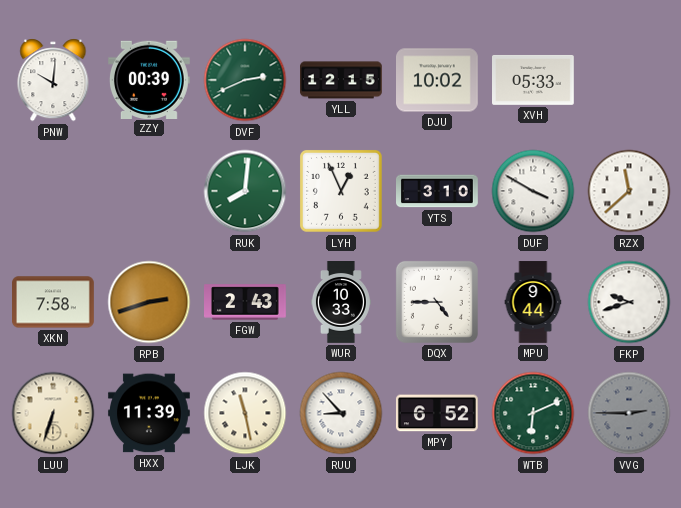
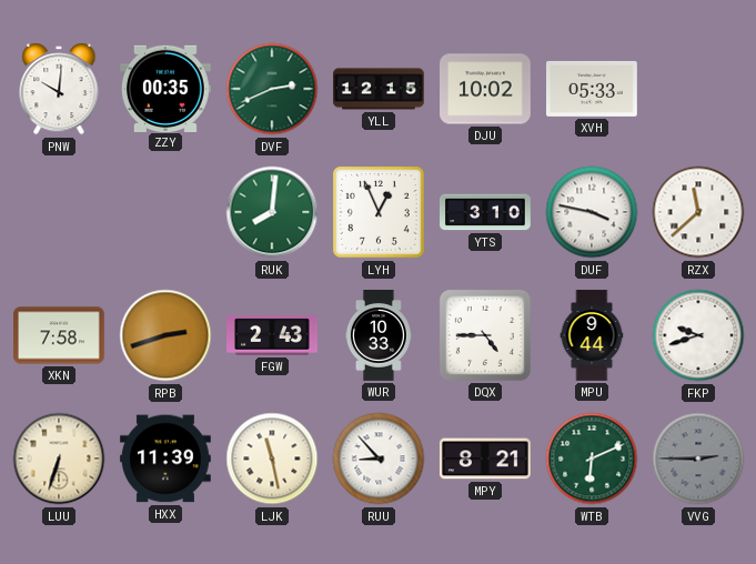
ZZY: 00:39 -> 00:35
DUF: 3:50 -> 3:47
MPY: 6:52 -> 8:21
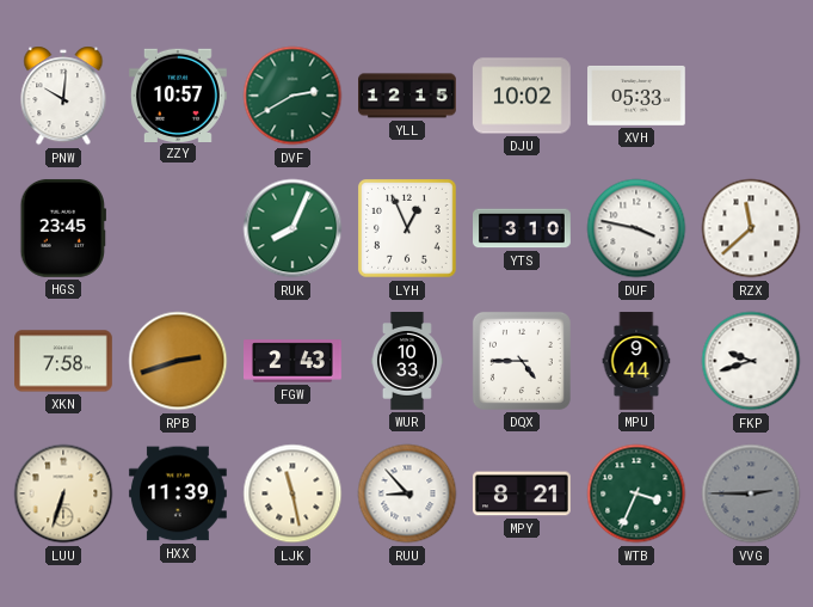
ZZY: 00:35 -> 10:57
DVF: 2:41 -> 2:40
HGS: none -> 23:45
RUK: 8:01 -> 8:04
WTB: 6:11 -> 3:34
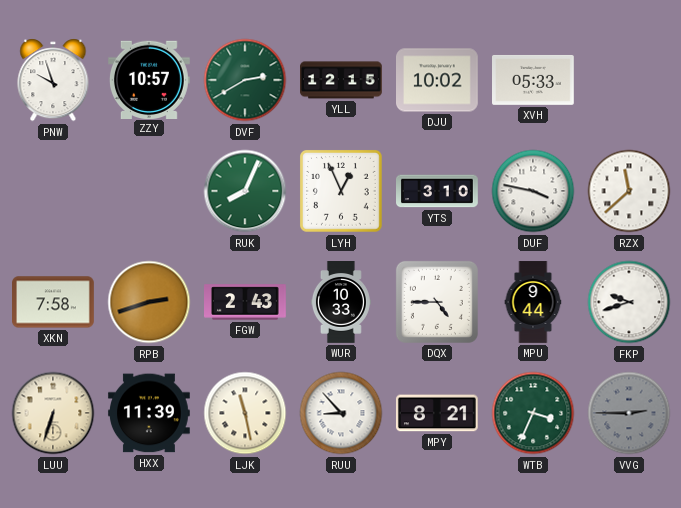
PNW: 10:01 -> 9:57
HGS: 23:45 -> none
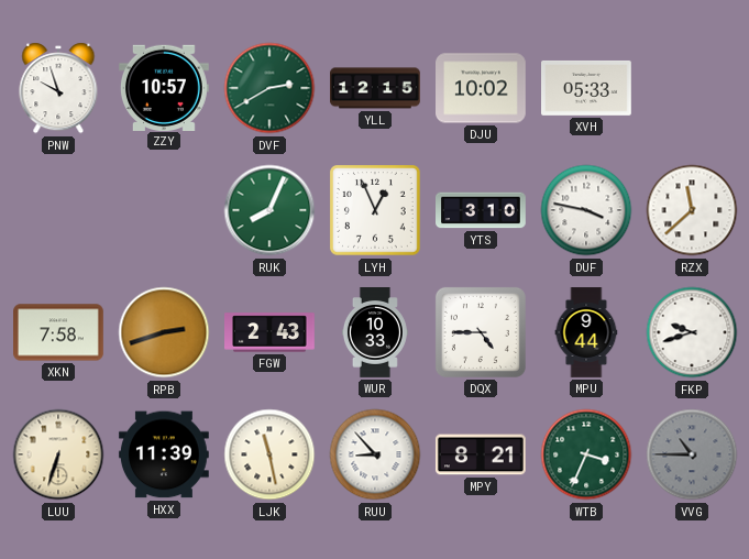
VVG: 2:45 -> 10:45
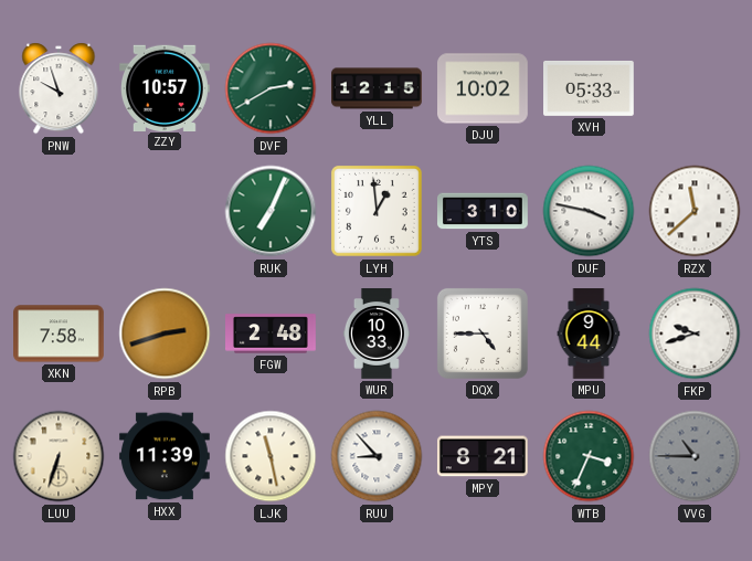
RUK: 8:04 -> 7:04
LYH: 12:56 -> 12:59
FGW: 2:43 -> 2:48
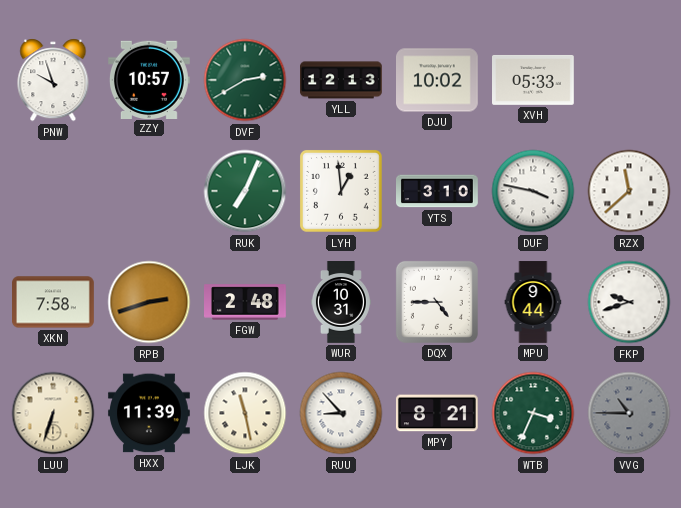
YLL: 12:15 -> 12:13
WUR: 10:33 -> 10:31
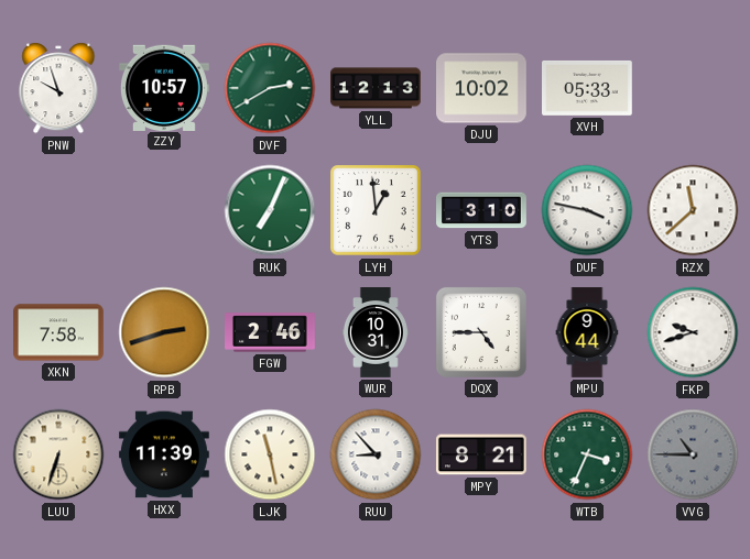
FGW: 2:48 -> 2:46
